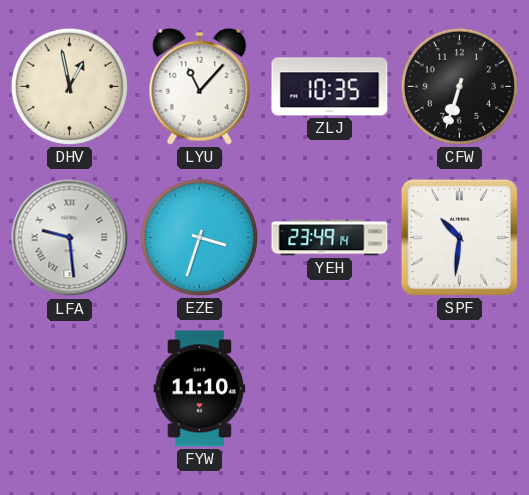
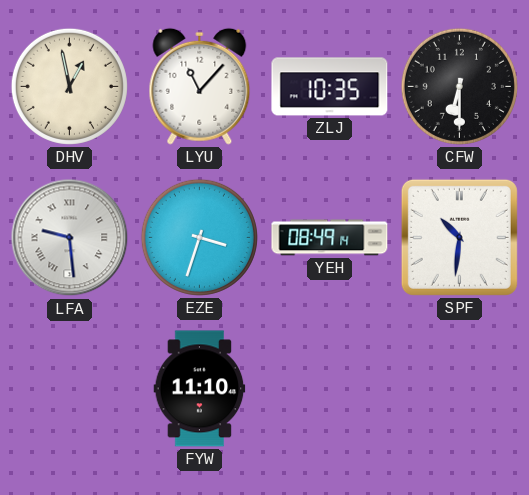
CFW: 6:33 -> 6:30
YEH: 23:49 -> 08:49
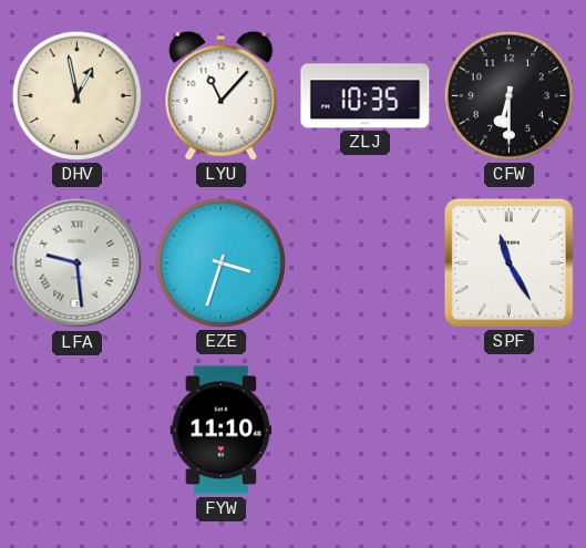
YEH: 08:49 -> none
SPF: 10:31 -> 11:25
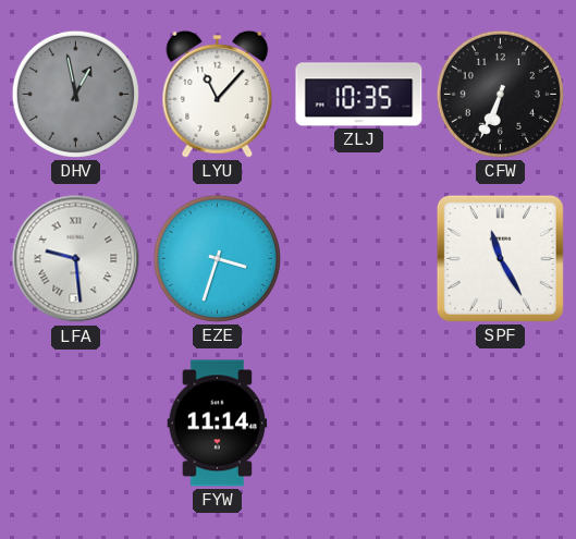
DHV dial: cream -> grey
CFW: 6:30 -> 6:34
FYW: 11:10 -> 11:14
